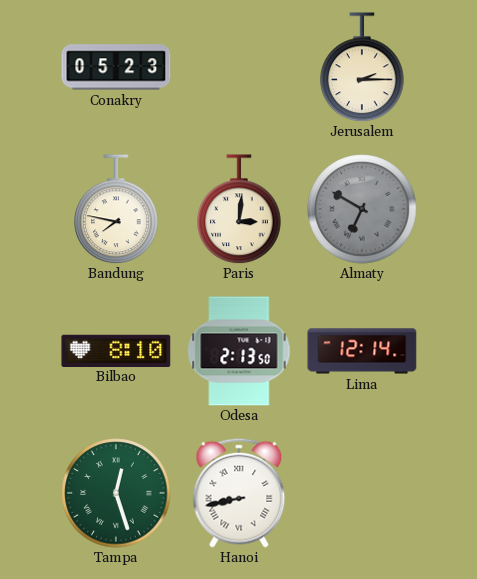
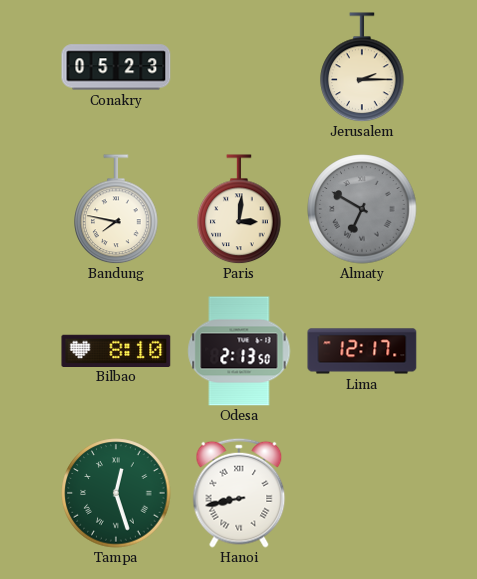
Lima: 12:14 -> 12:17
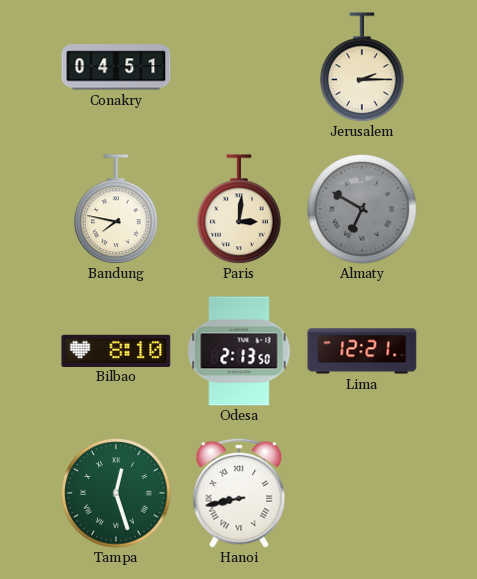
Conakry: 05:23 -> 04:51
Lima: 12:17 -> 12:21
